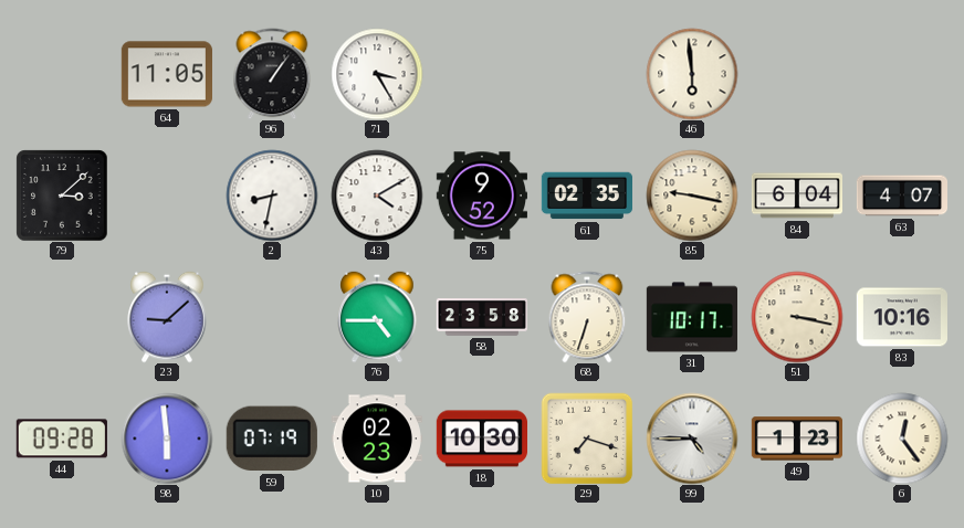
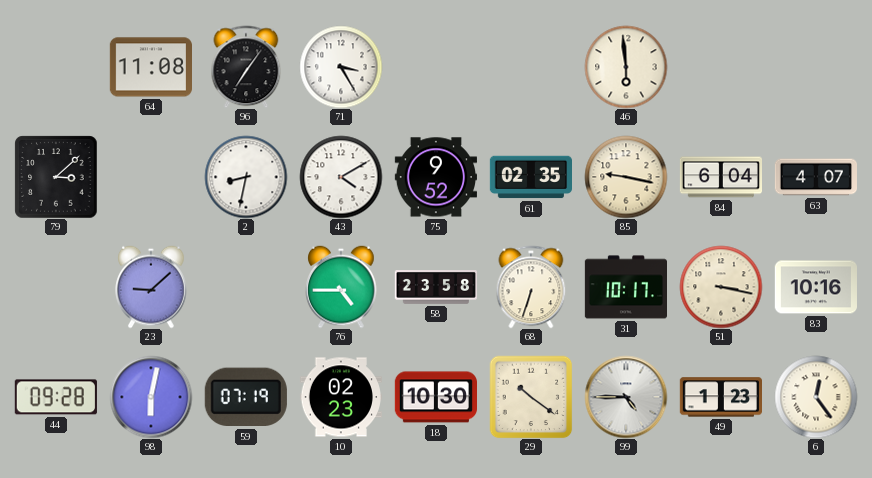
64: 11:05 -> 11:08
96: 1:06 -> 7:06
98: 5:59 -> 6:02
29: 7:18 -> 10:21
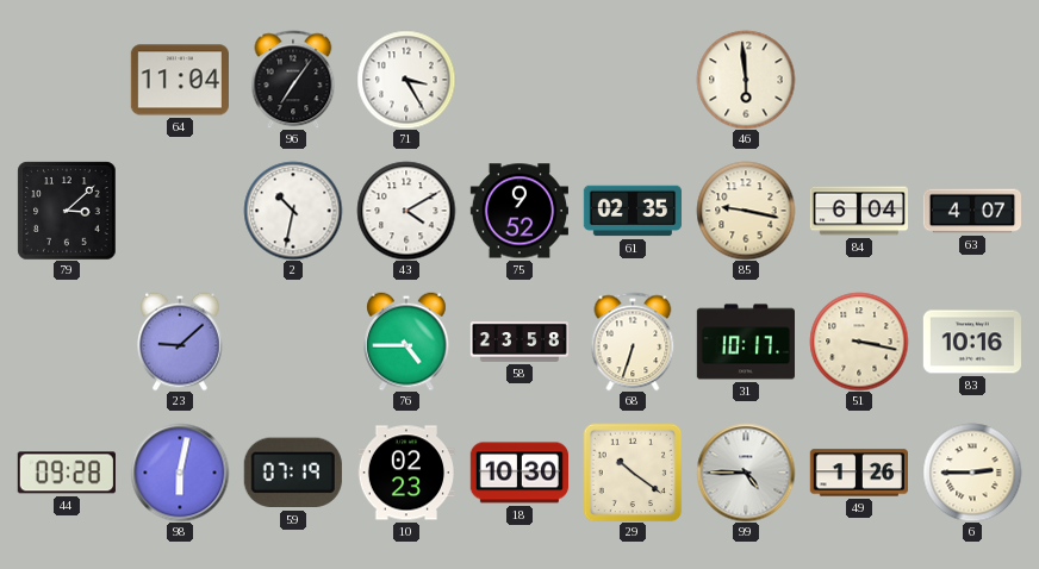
64: 11:08 -> 11:04
2: 8:32 -> 10:32
49: 1:23 -> 1:26
6: 12:24 -> 2:45
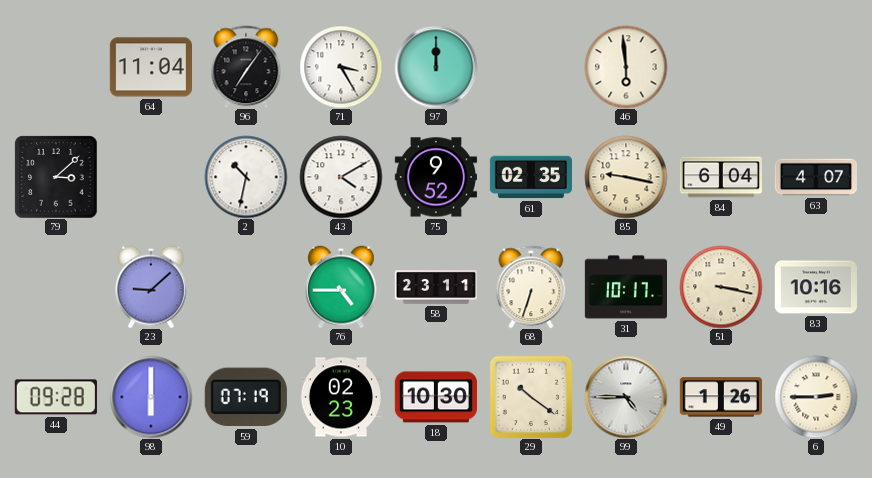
97: none -> 12:00
58: 23:58 -> 23:11
98: 6:02 -> 6:00
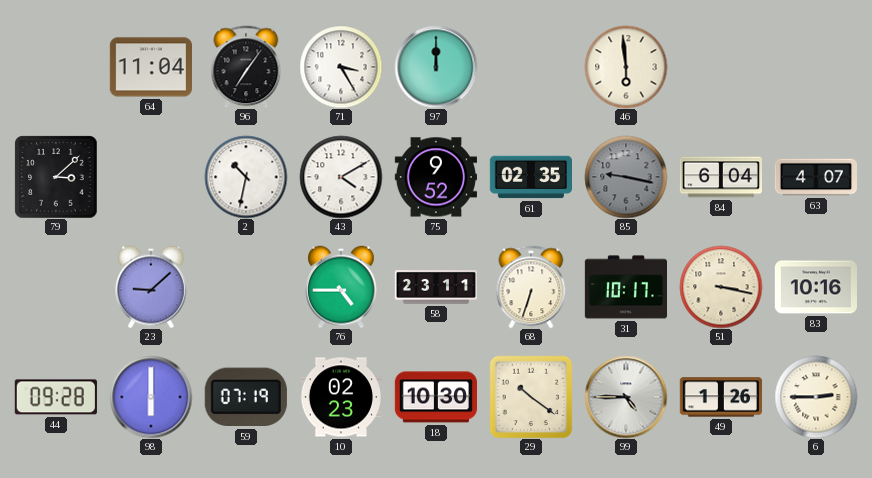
85 dial: cream -> grey
